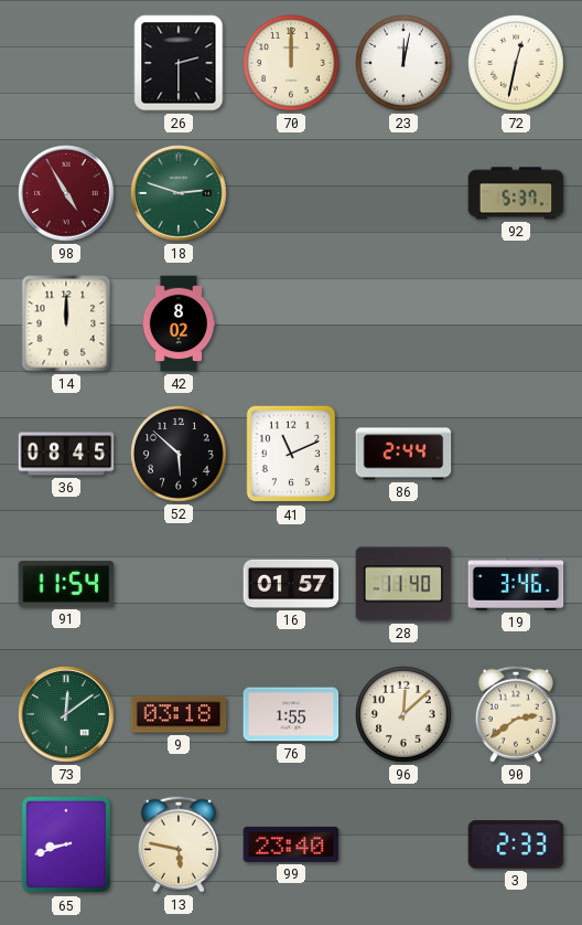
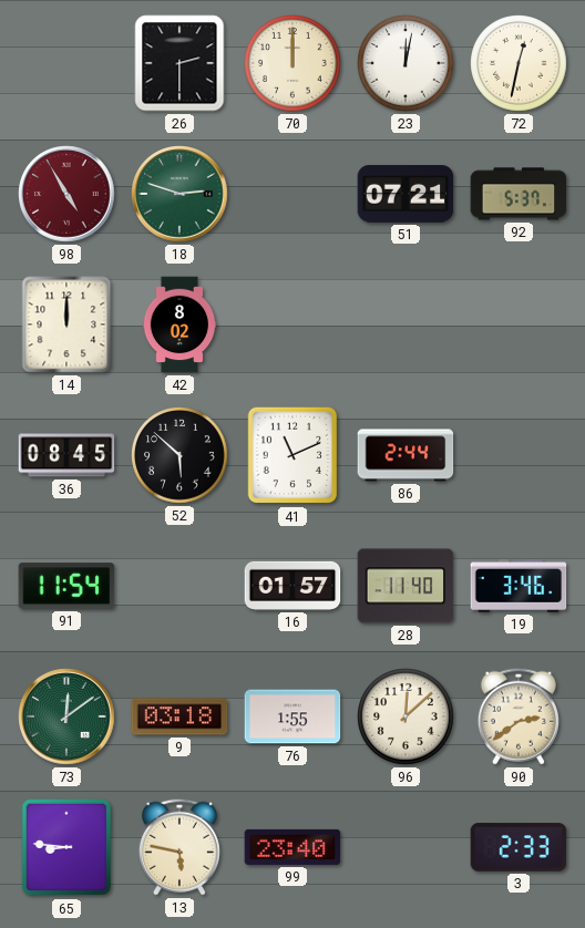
51: none -> 07:21
65: 8:42 -> 8:46
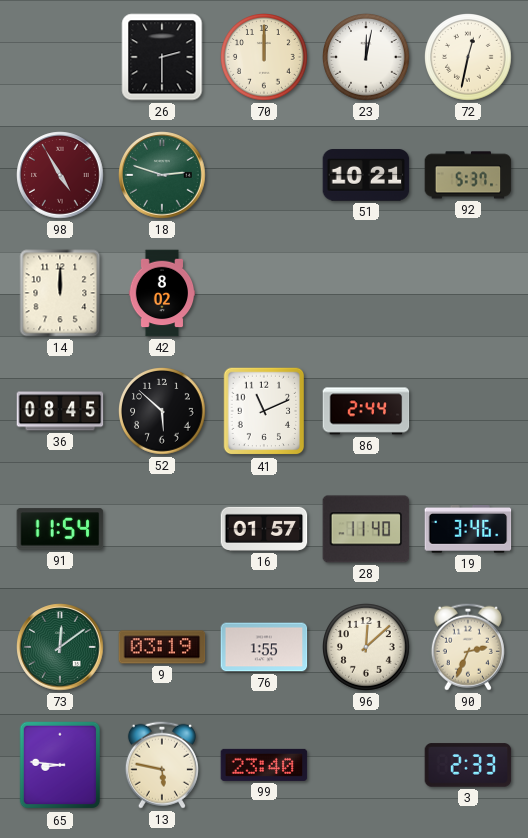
51: 07:21 -> 10:21
9: 03:18 -> 03:19
90: 2:39 -> 2:34
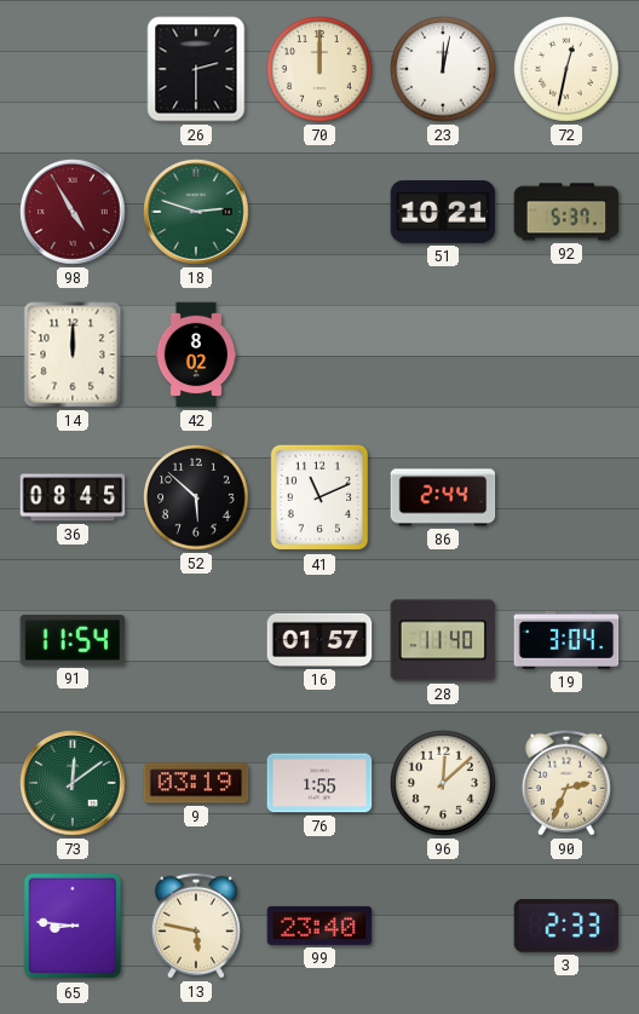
19: 3:46 -> 3:04
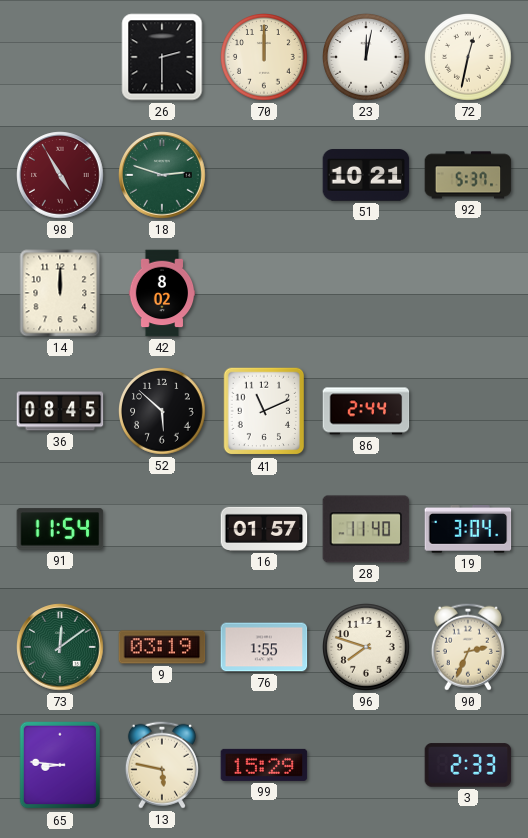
96: 12:08 -> 7:48
99: 23:40 -> 15:29
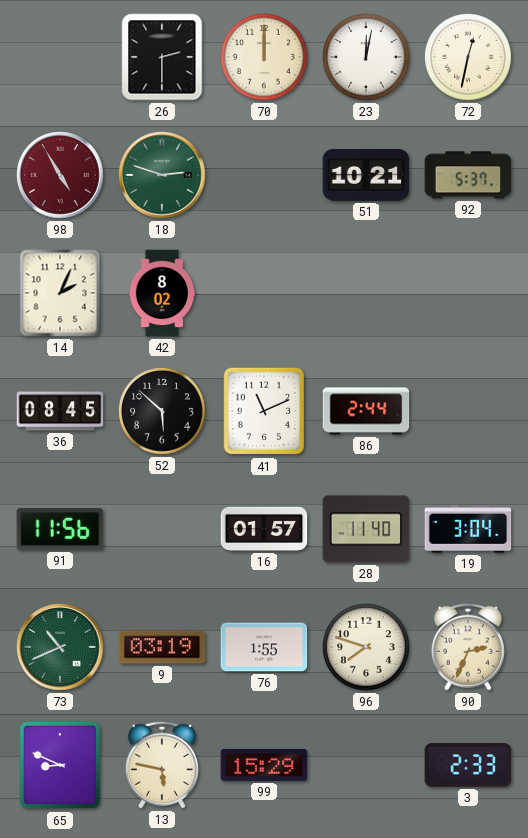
14: 12:00 -> 2:04
91: 11:54 -> 11:56
73: 12:09 -> 10:41
65: 8:46 -> 8:49
